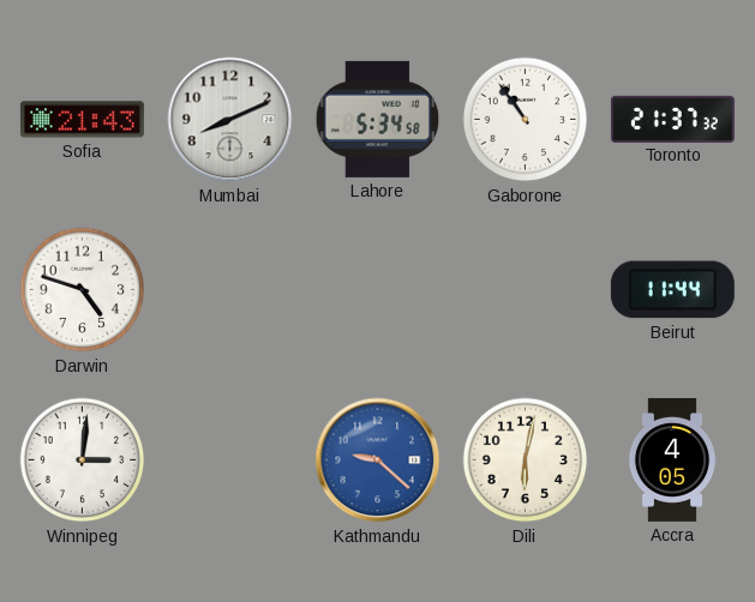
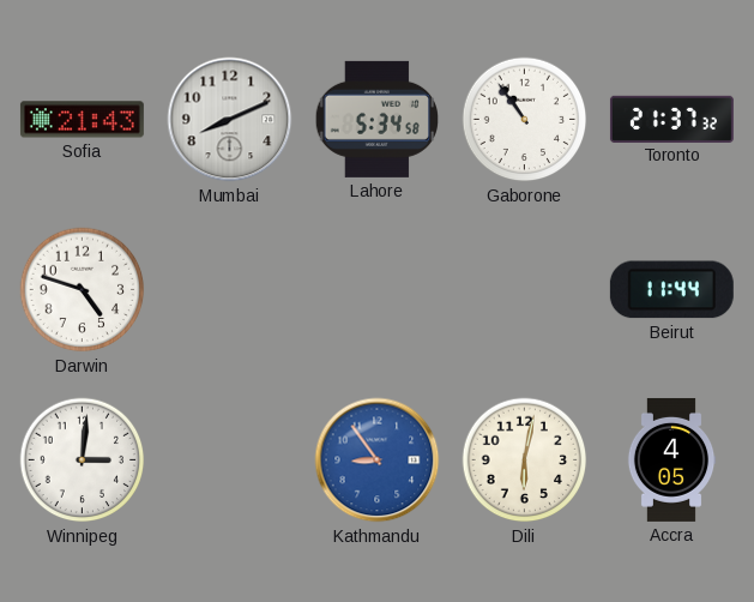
Kathmandu: 9:22 -> 8:54
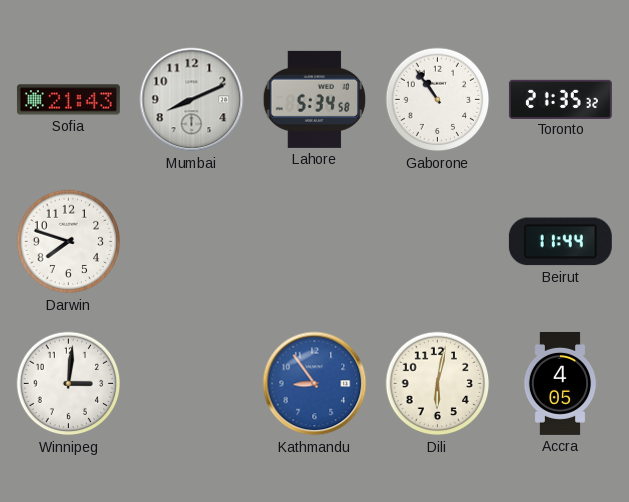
Toronto: 21:37 -> 21:35
Darwin: 4:48 -> 7:48
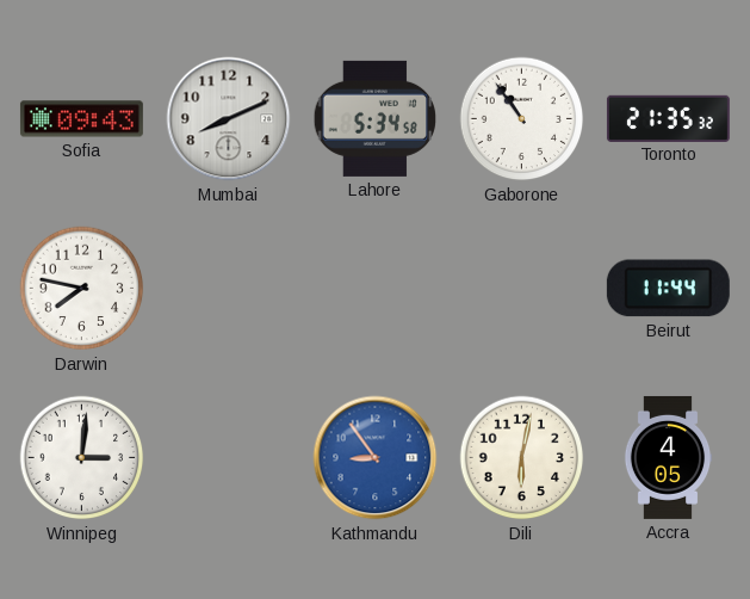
Sofia: 21:43 -> 09:43
Darwin: 7:48 -> 7:47
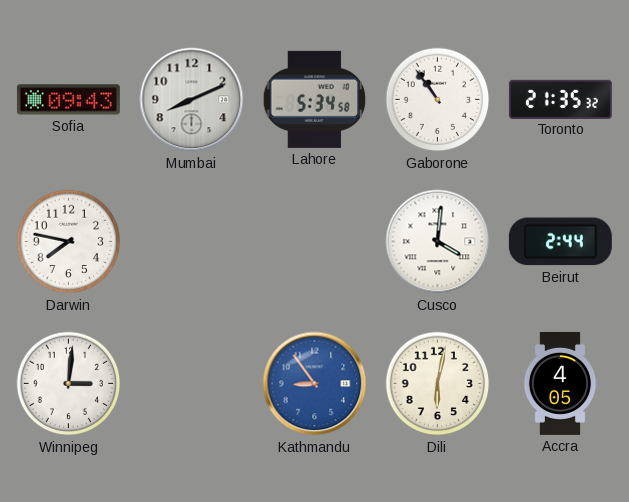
Cusco: none -> 4:01
Beirut: 11:44 -> 2:44
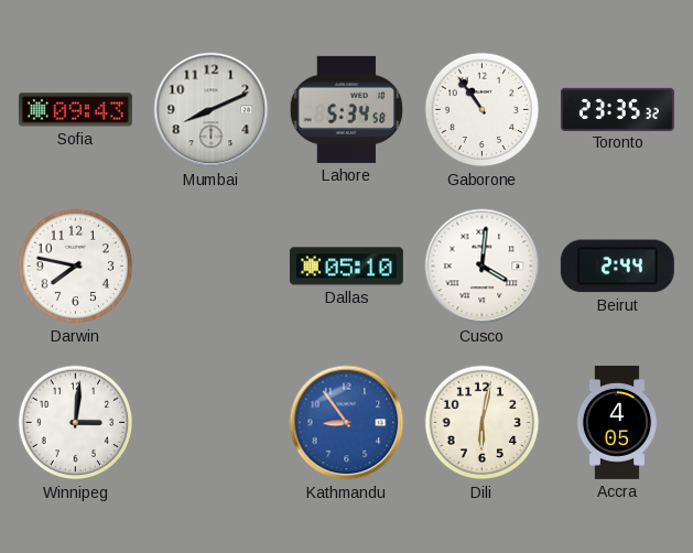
Toronto: 21:35 -> 23:35
Dallas: none -> 05:10
